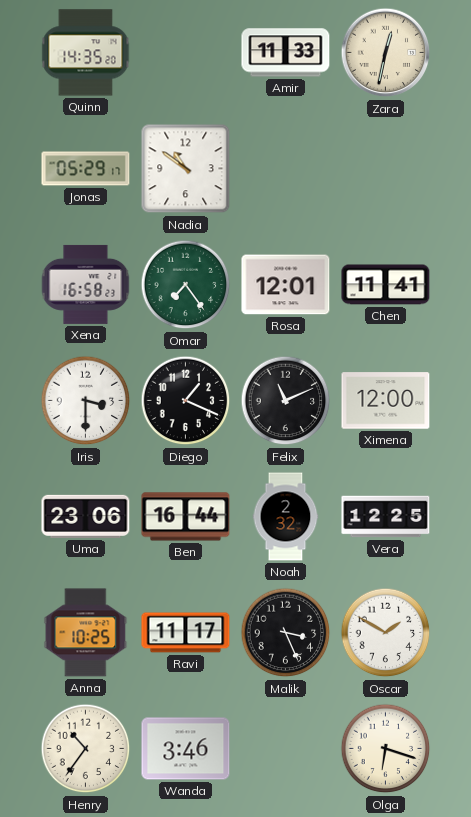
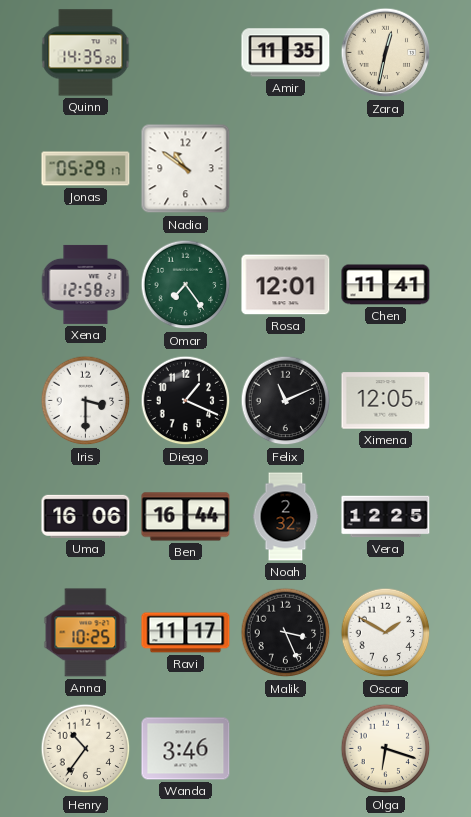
Amir: 11:33 -> 11:35
Xena: 16:58 -> 12:58
Ximena: 12:00 -> 12:05
Uma: 23:06 -> 16:06
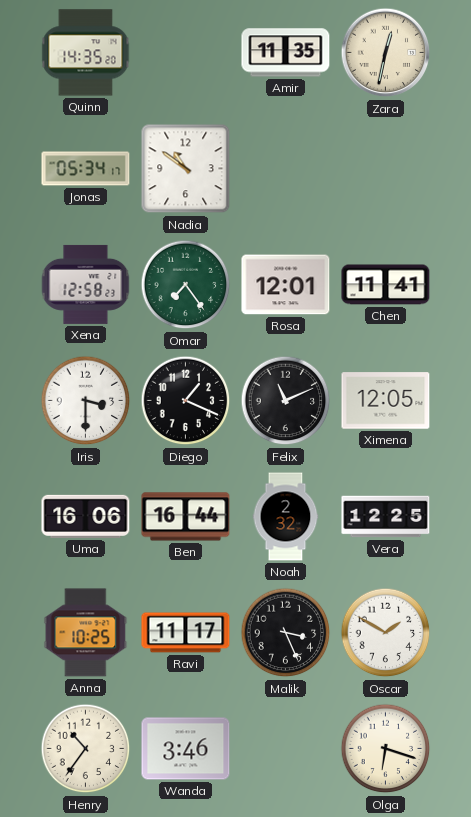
Jonas: 05:29 -> 05:34
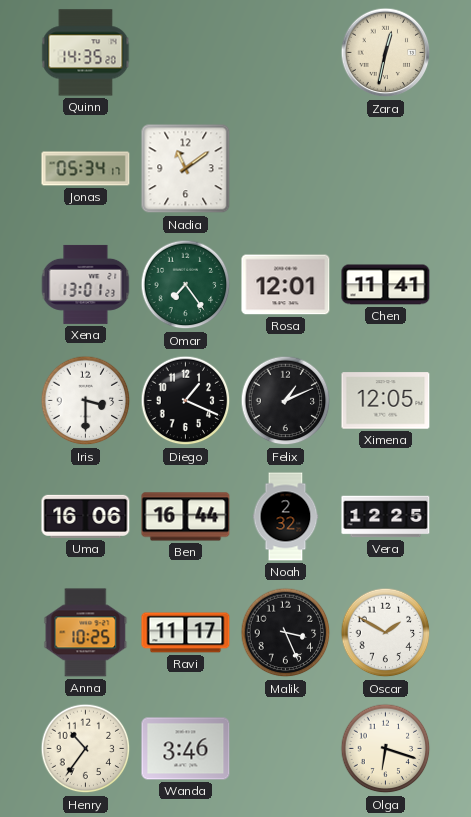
Amir: 11:35 -> none
Nadia: 10:51 -> 11:09
Xena: 12:58 -> 13:01
Felix: 11:11 -> 1:11
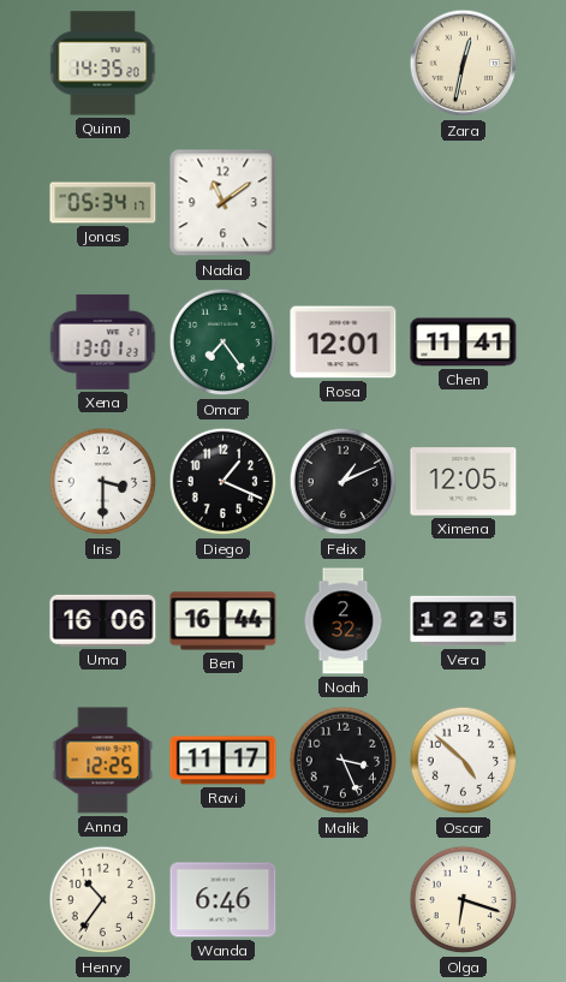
Anna: 10:25 -> 12:25
Oscar: 1:50 -> 4:52
Wanda: 3:46 -> 6:46
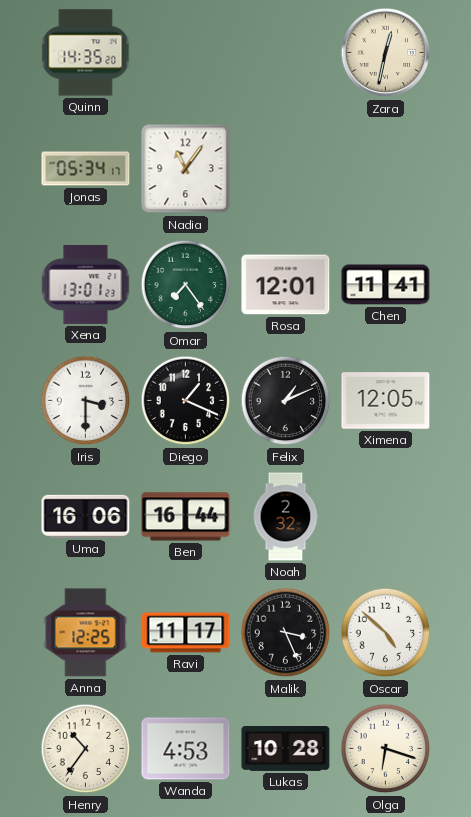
Nadia: 11:09 -> 11:06
Vera: 12:25 -> none
Wanda: 6:46 -> 4:53
Lukas: none -> 10:28
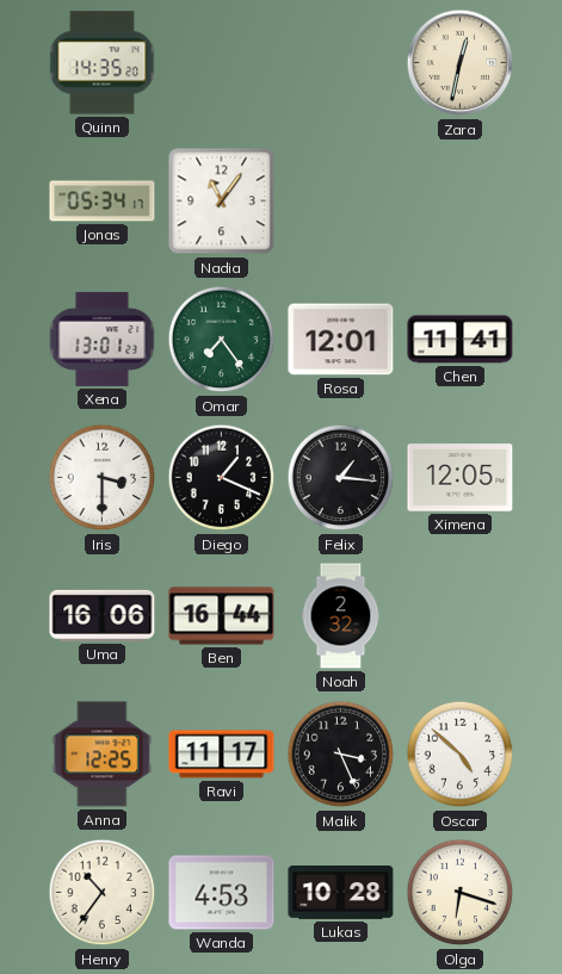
Felix: 1:11 -> 1:16
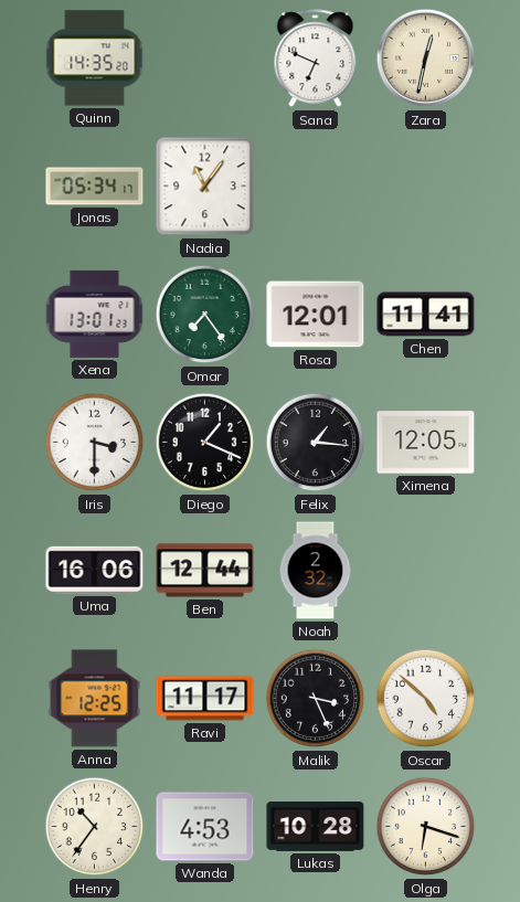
Sana: none -> 6:49
Ben: 16:44 -> 12:44
